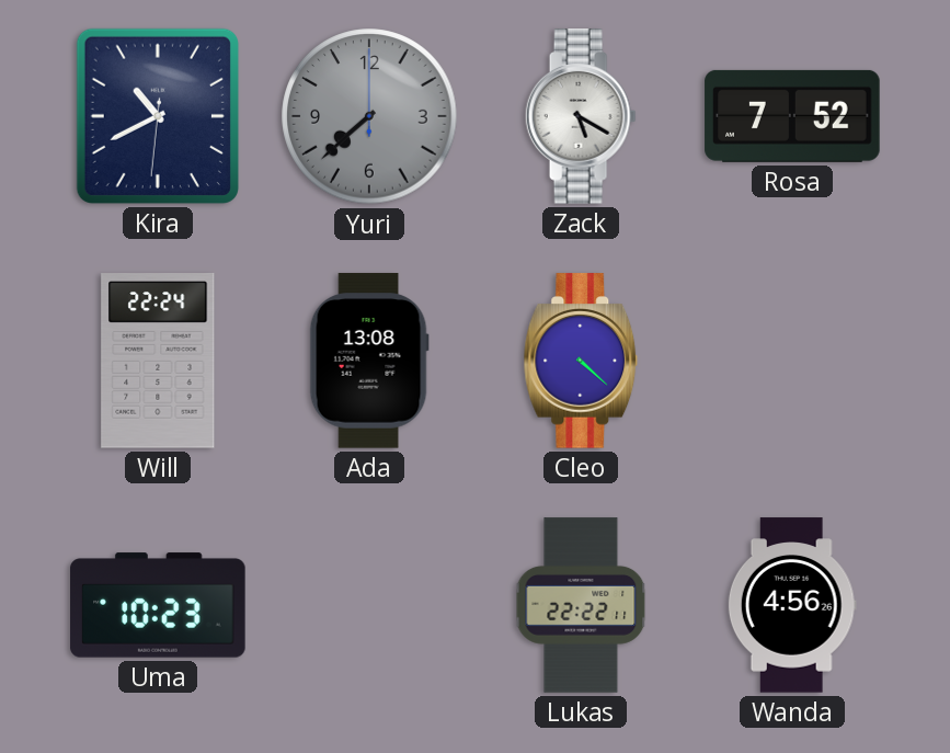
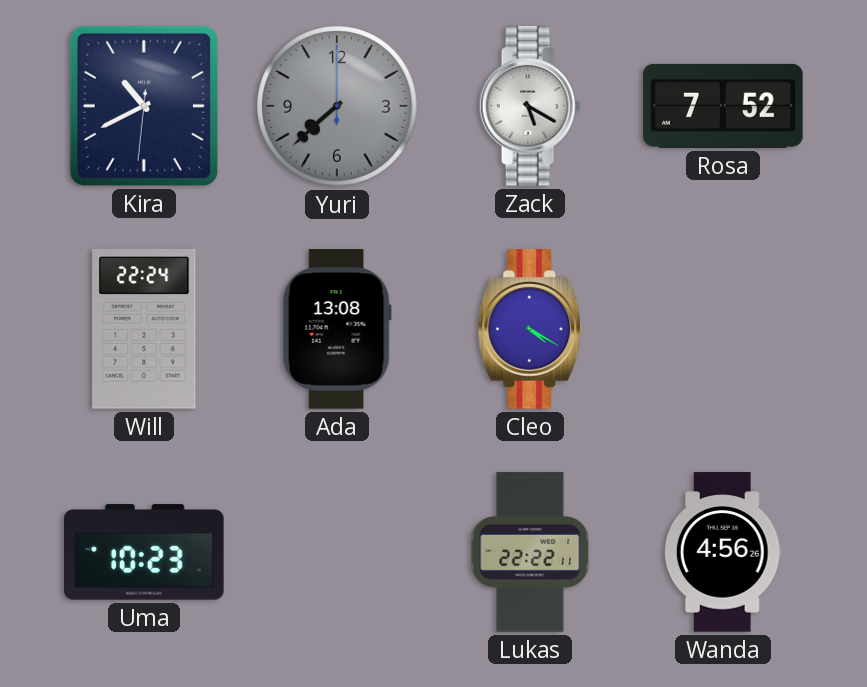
Cleo: 4:22 -> 4:20
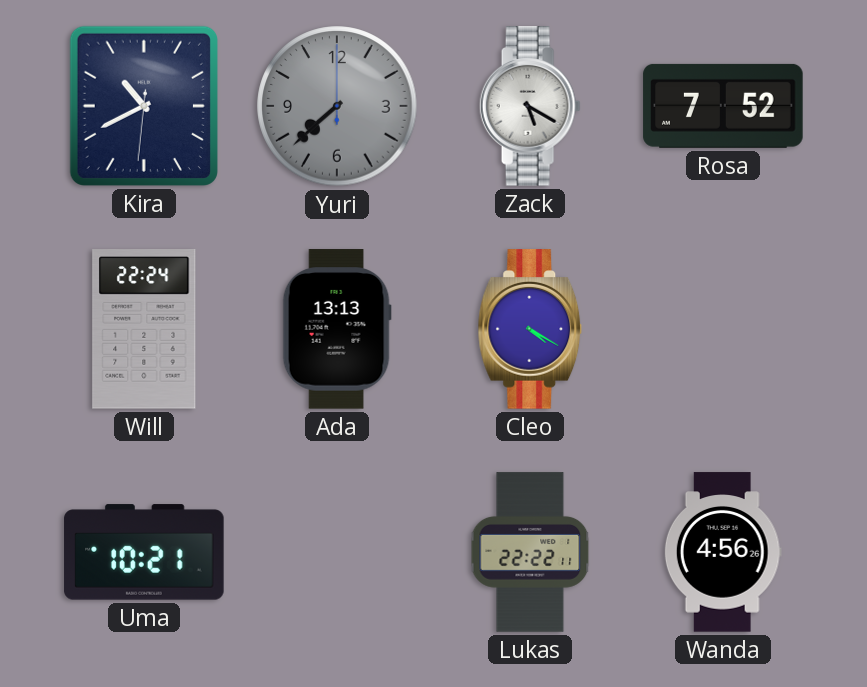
Ada: 13:08 -> 13:13
Uma: 10:23 -> 10:21
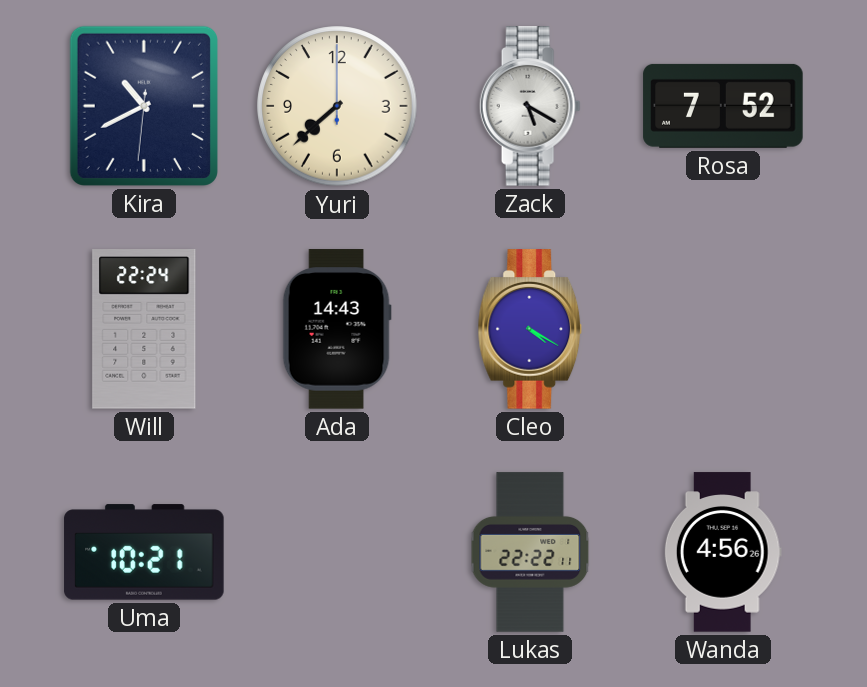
Yuri dial: grey -> cream
Ada: 13:13 -> 14:43
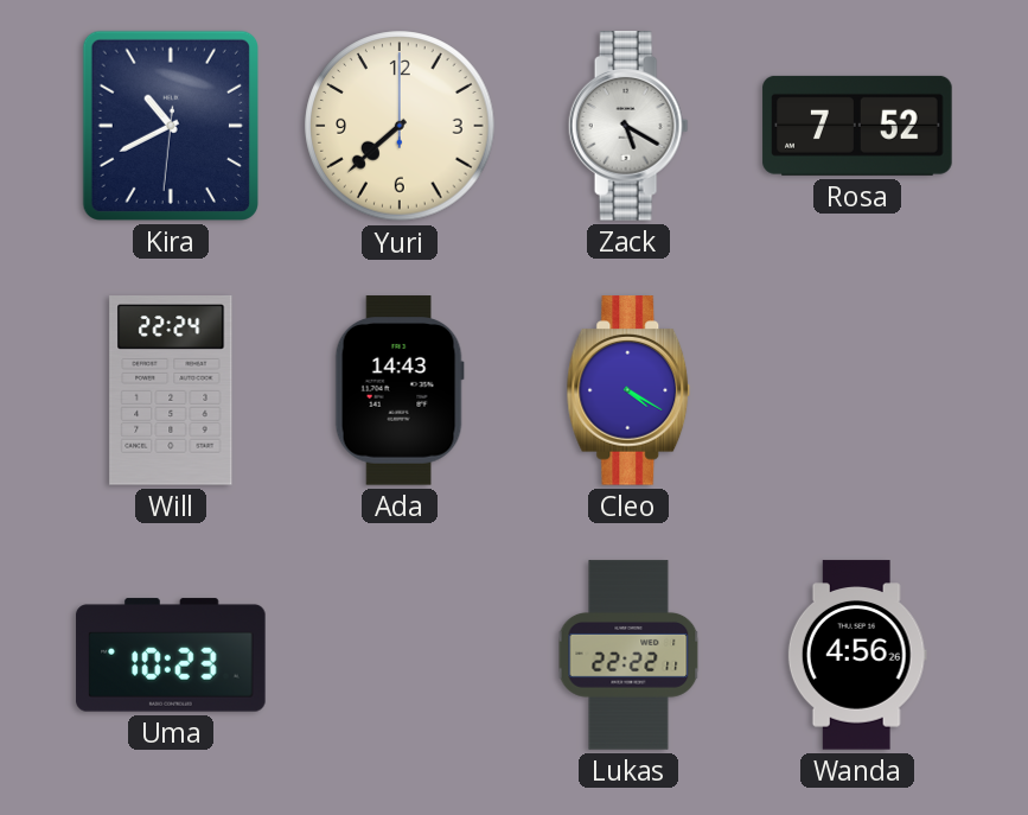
Uma: 10:21 -> 10:23
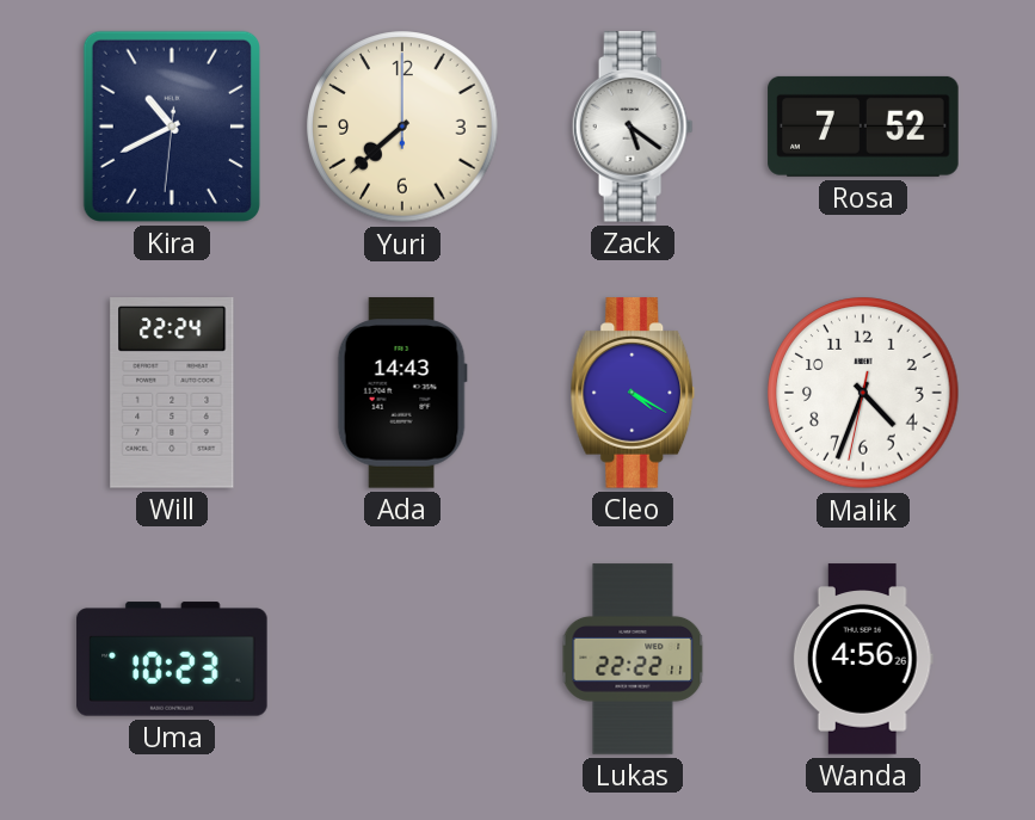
Zack: 5:20 -> 5:21
Malik: none -> 4:33
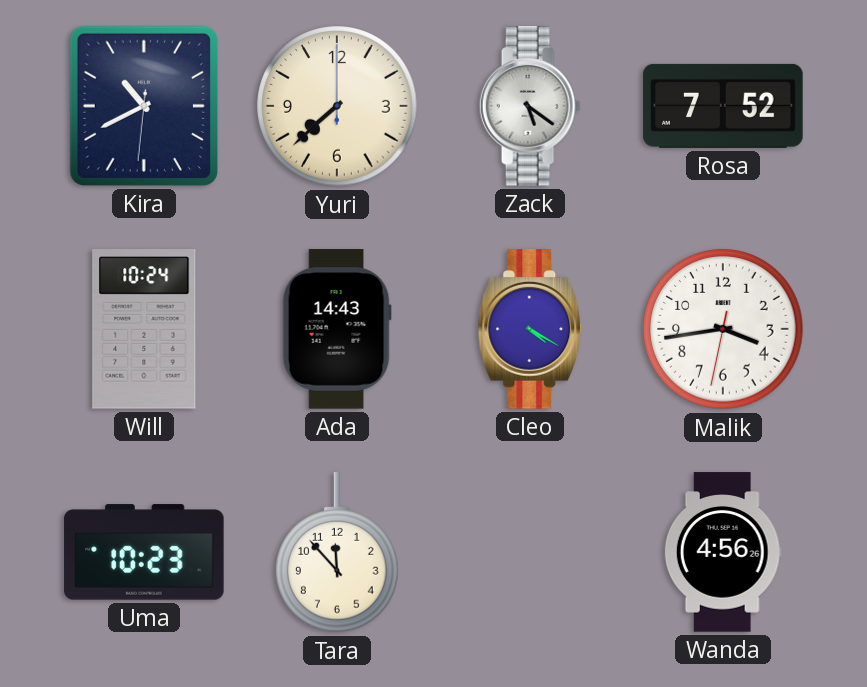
Will: 22:24 -> 10:24
Malik: 4:33 -> 3:43
Tara: none -> 11:53
Lukas: 22:22 -> none
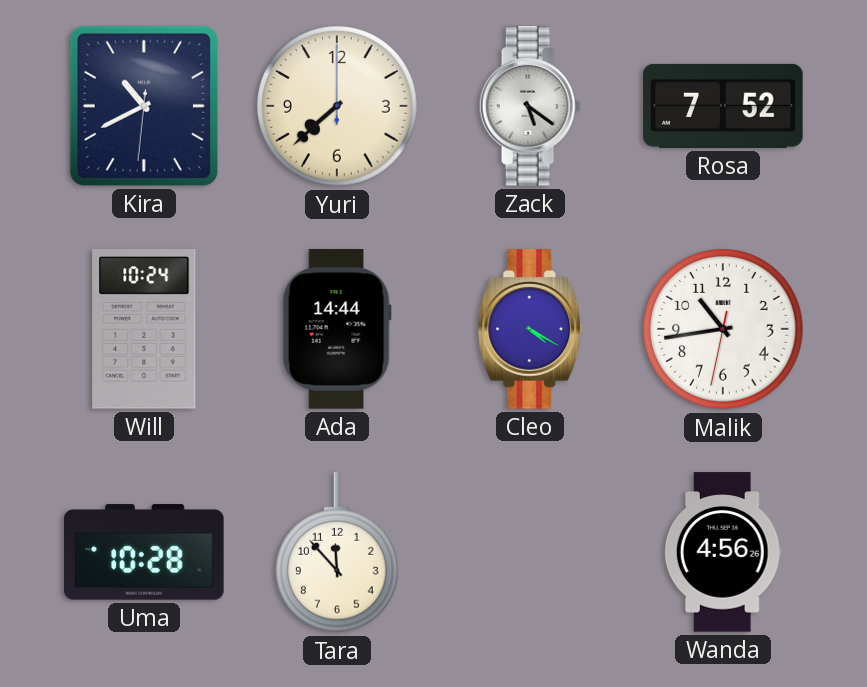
Ada: 14:43 -> 14:44
Malik: 3:43 -> 10:43
Uma: 10:23 -> 10:28
